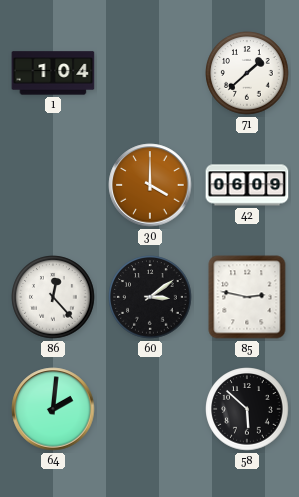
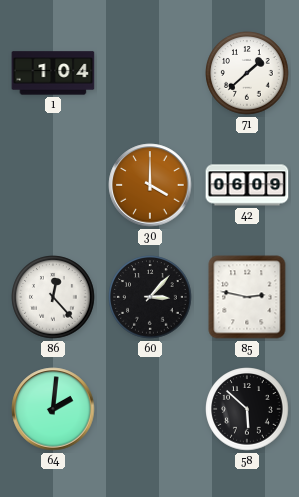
60: 3:09 -> 3:07
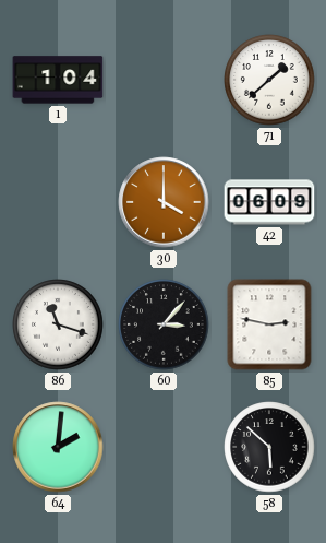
86: 12:23 -> 11:18
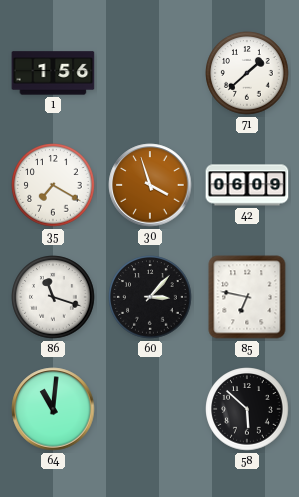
1: 1:04 -> 1:56
35: none -> 7:20
30: 4:00 -> 3:57
85: 2:47 -> 6:47
64: 2:01 -> 11:01
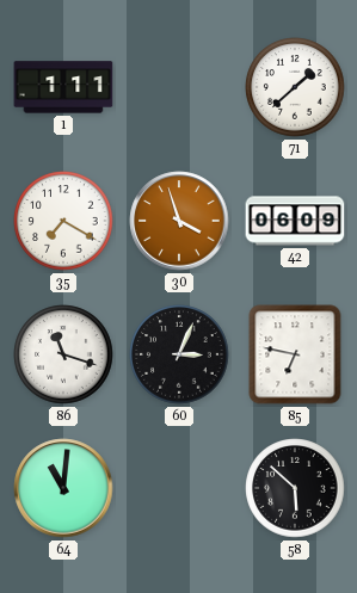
1: 1:56 -> 1:11
60: 3:07 -> 3:04
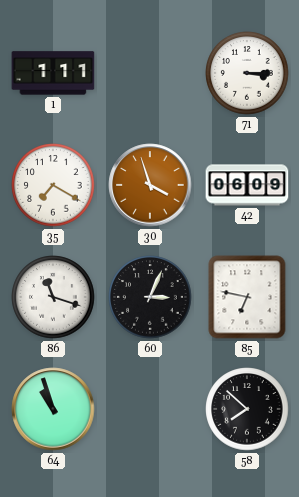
71: 1:38 -> 3:15
64: 11:01 -> 10:57
58: 5:52 -> 7:52
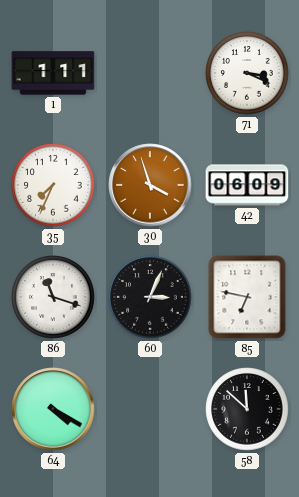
71: 3:15 -> 3:19
35: 7:20 -> 7:34
64: 10:57 -> 4:20
58: 7:52 -> 11:52
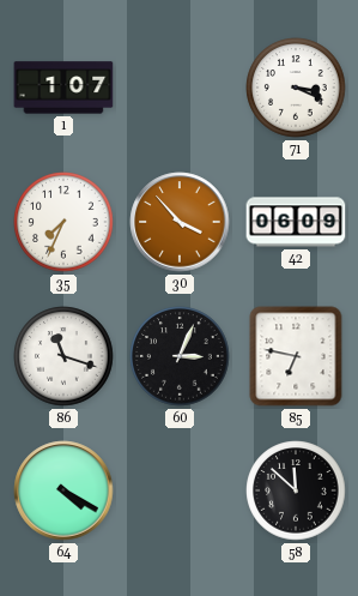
1: 1:11 -> 1:07
30: 3:57 -> 3:53
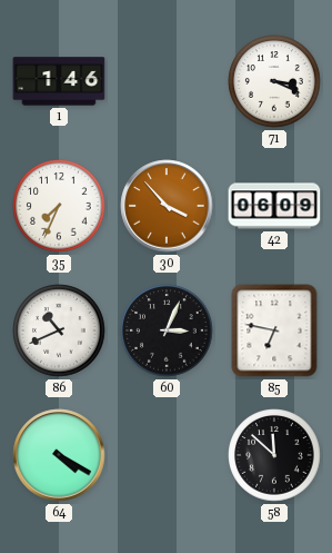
1: 1:07 -> 1:46
86: 11:18 -> 10:41
